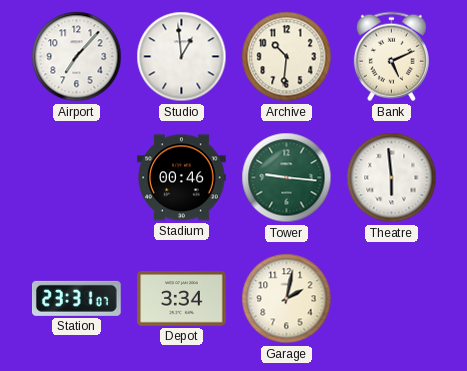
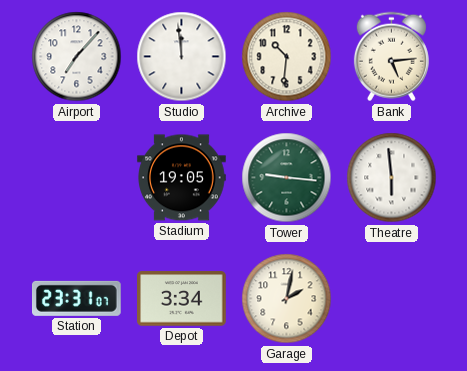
Studio: 12:59 -> 11:59
Bank: 5:11 -> 5:14
Stadium: 00:46 -> 19:05
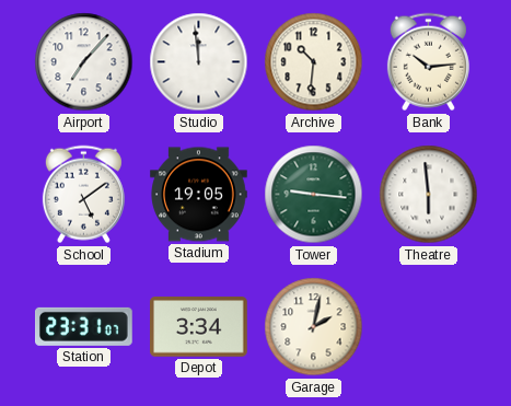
Bank: 5:14 -> 10:14
School: none -> 5:09
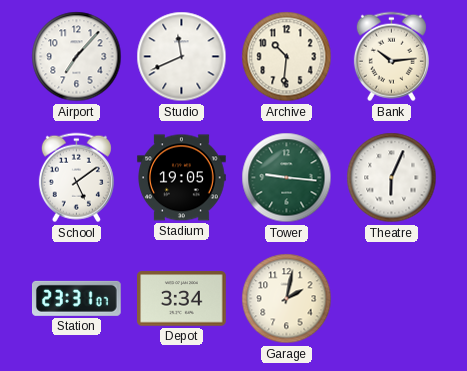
Studio: 11:59 -> 11:41
Theatre: 5:59 -> 6:04
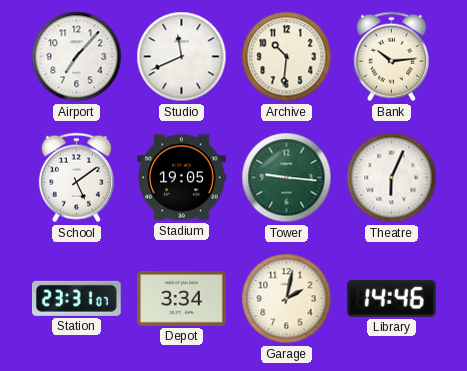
Library: none -> 14:46
